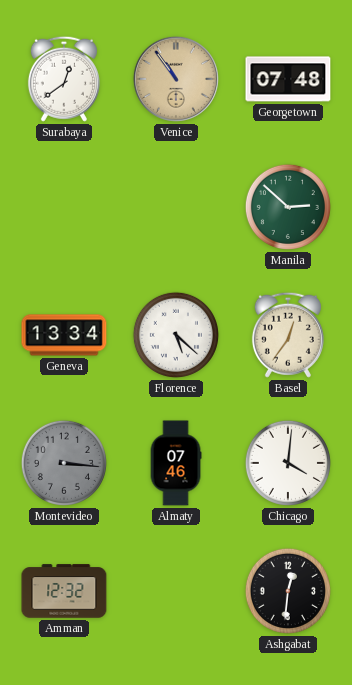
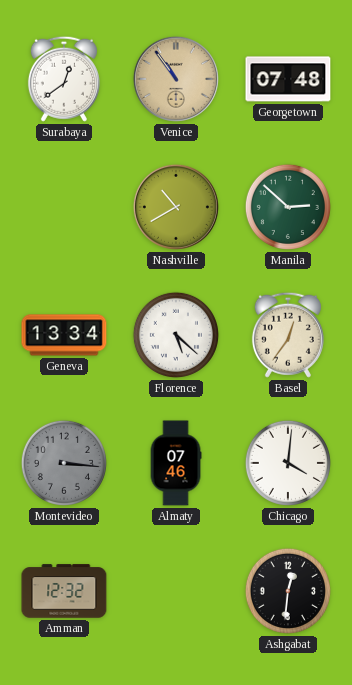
Nashville: none -> 10:40
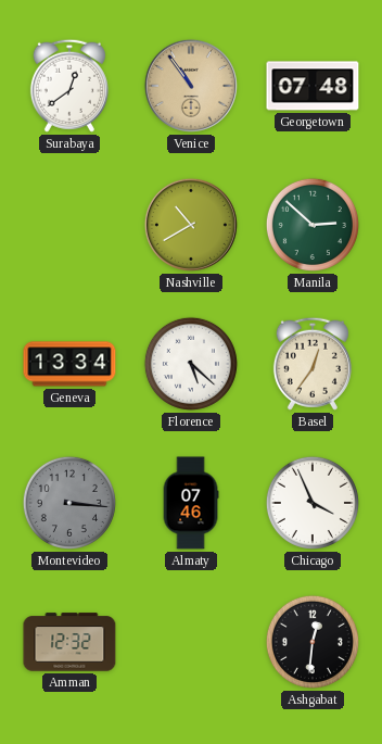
Chicago: 4:01 -> 3:56
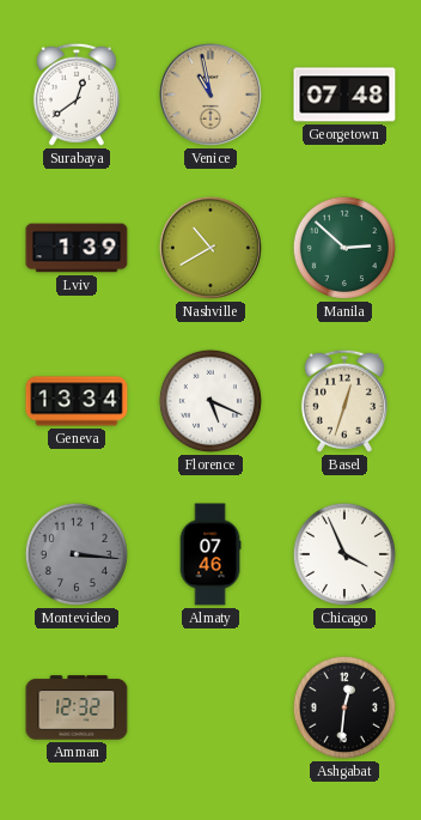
Venice: 10:54 -> 10:58
Lviv: none -> 1:39
Florence: 5:22 -> 5:19
Basel: 12:36 -> 12:33
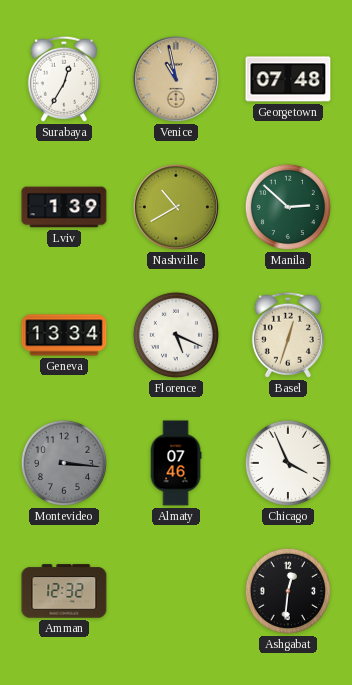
Surabaya: 12:39 -> 12:35
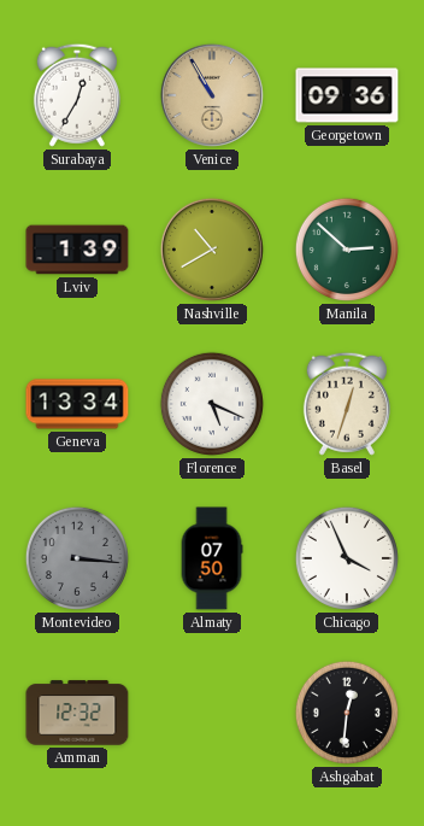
Venice: 10:58 -> 10:55
Georgetown: 07:48 -> 09:36
Almaty: 07:46 -> 07:50
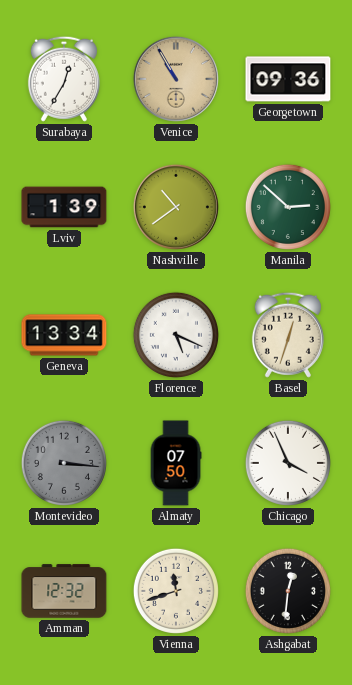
Nashville: 10:40 -> 10:39
Vienna: none -> 11:42
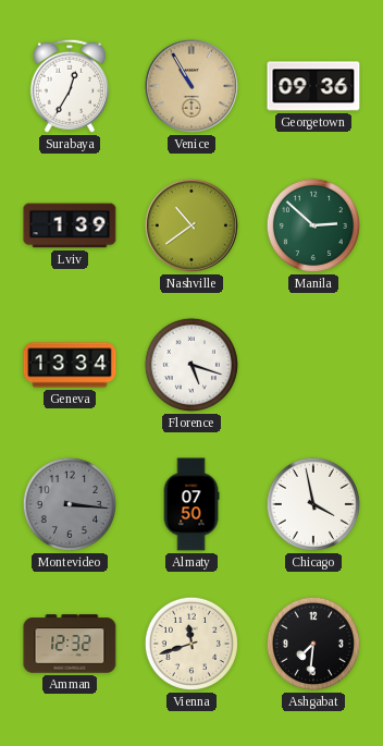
Florence: 5:19 -> 5:18
Basel: 12:33 -> none
Chicago: 3:56 -> 3:58
Ashgabat: 12:31 -> 7:31
